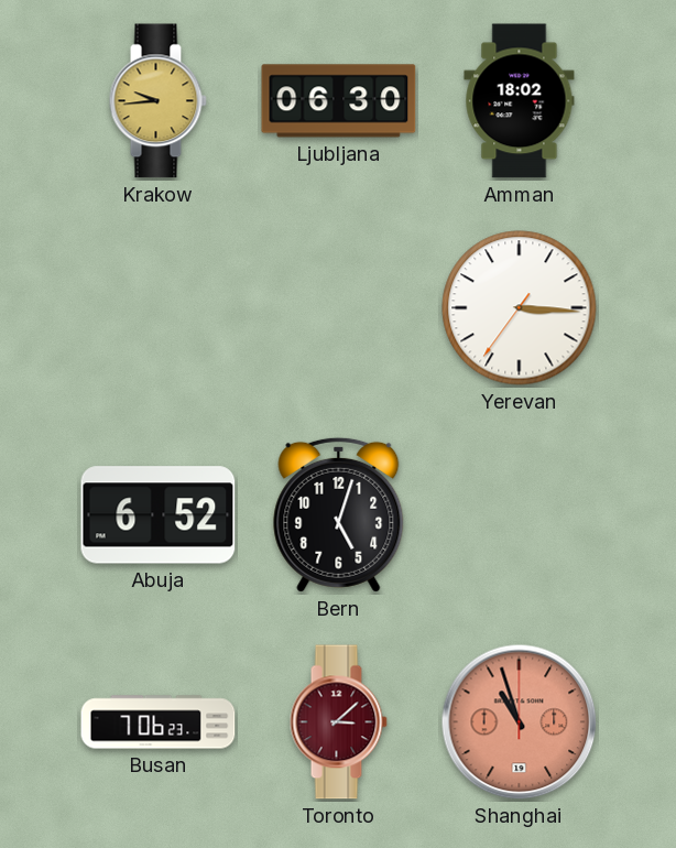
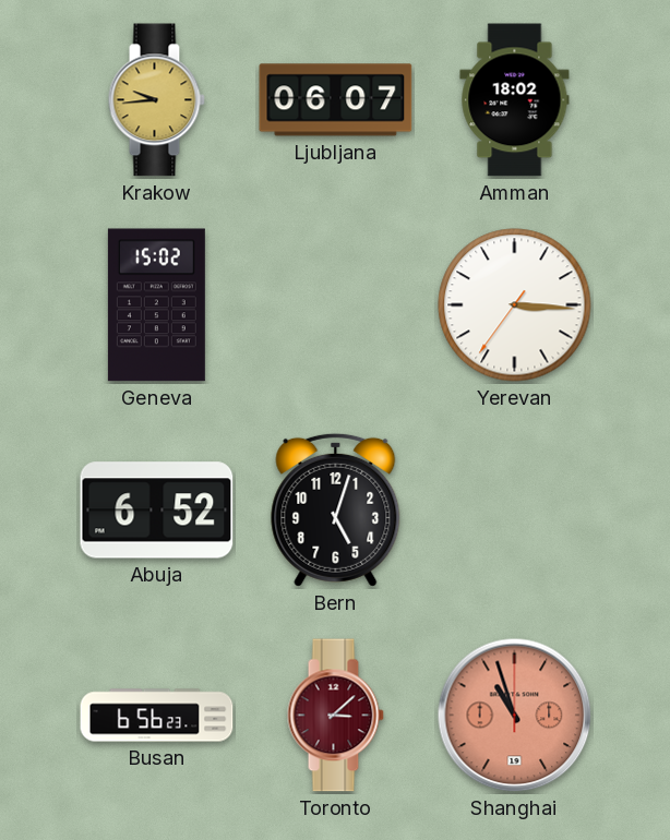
Ljubljana: 06:30 -> 06:07
Geneva: none -> 15:02
Busan: 7:06 -> 6:56
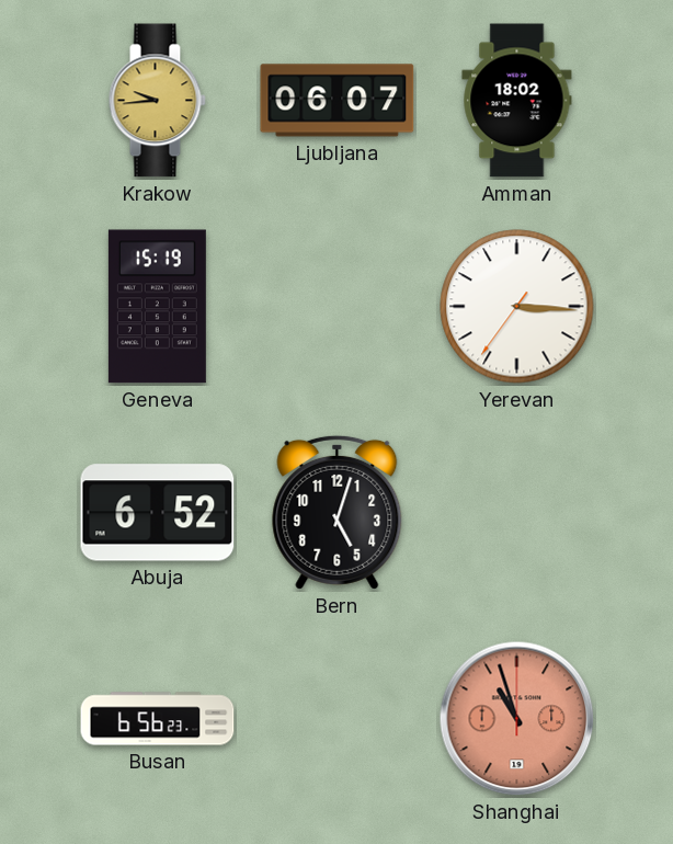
Geneva: 15:02 -> 15:19
Toronto: 3:08 -> none
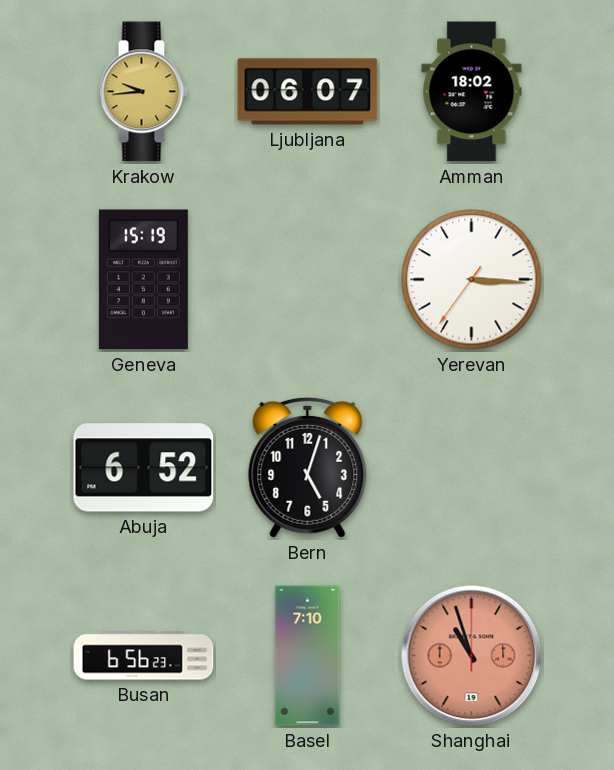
Basel: none -> 7:10
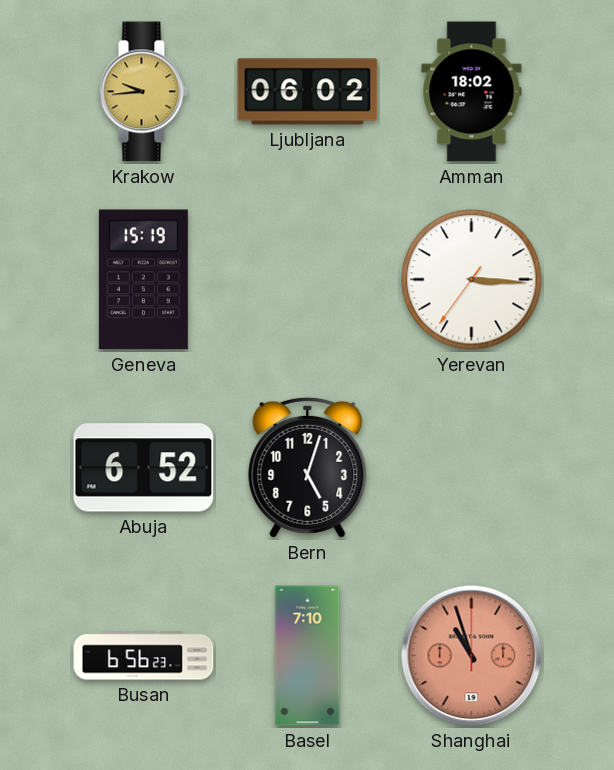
Ljubljana: 06:07 -> 06:02
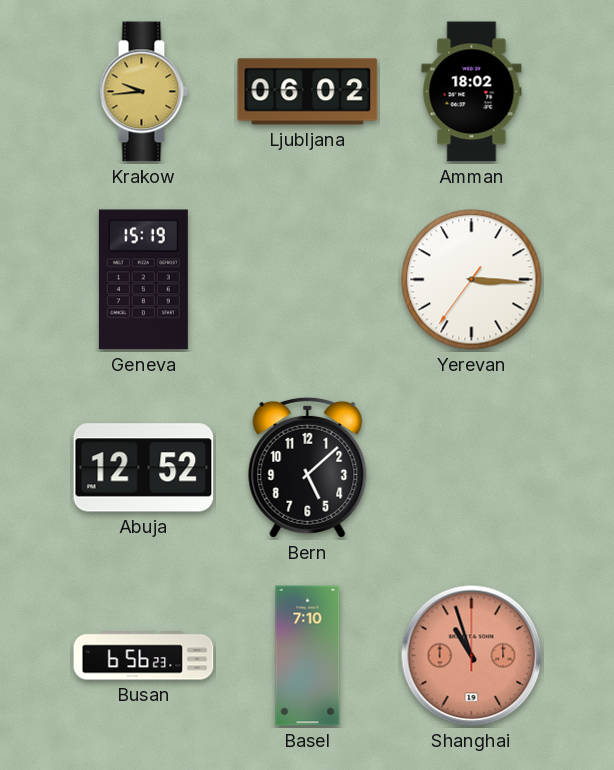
Abuja: 6:52 -> 12:52
Bern: 5:03 -> 5:08
